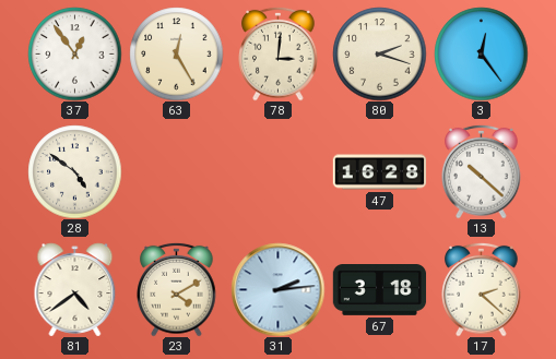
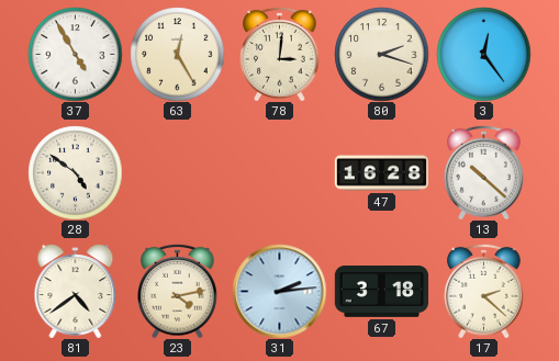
37: 12:54 -> 4:55
23: 4:10 -> 4:13
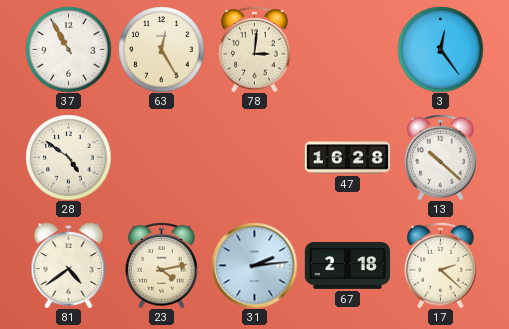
37: 4:55 -> 10:55
80: 2:18 -> none
67: 3:18 -> 2:18
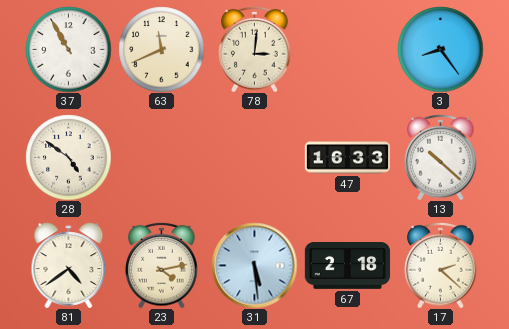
63: 12:25 -> 11:41
3: 12:24 -> 8:24
47: 16:28 -> 16:33
31: 2:14 -> 5:29
